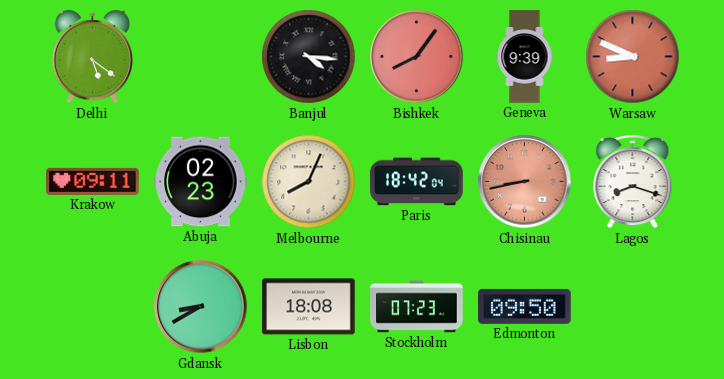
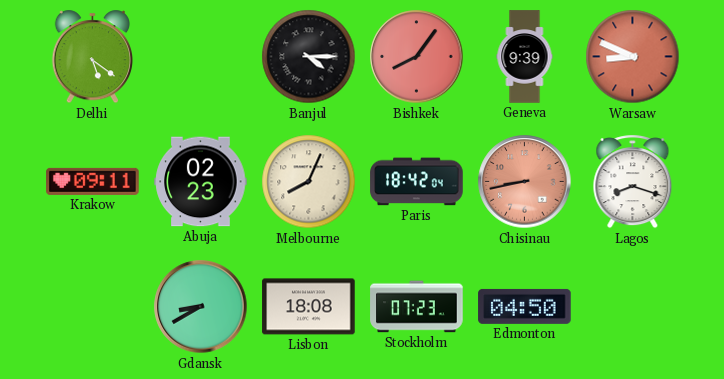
Banjul: 4:16 -> 4:15
Edmonton: 09:50 -> 04:50
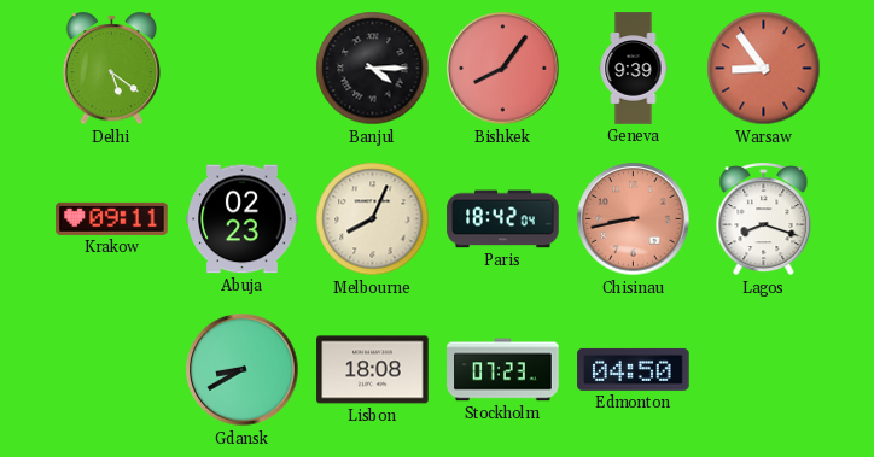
Warsaw: 8:49 -> 8:54
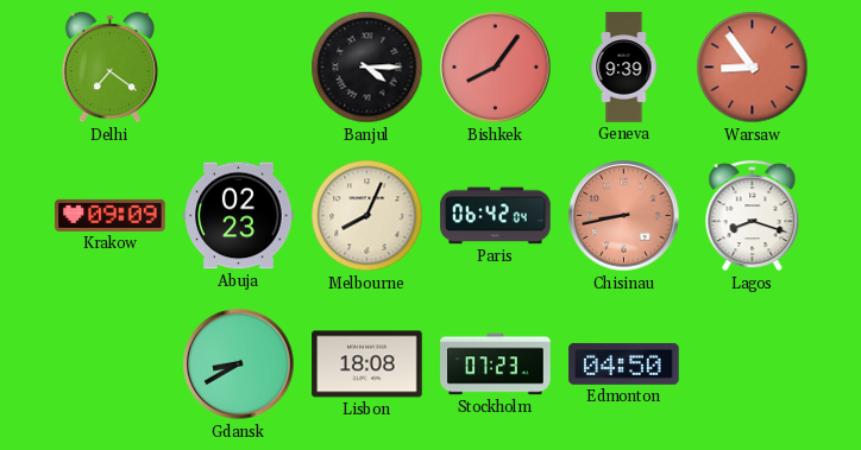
Delhi: 5:21 -> 7:21
Krakow: 09:11 -> 09:09
Paris: 18:42 -> 06:42
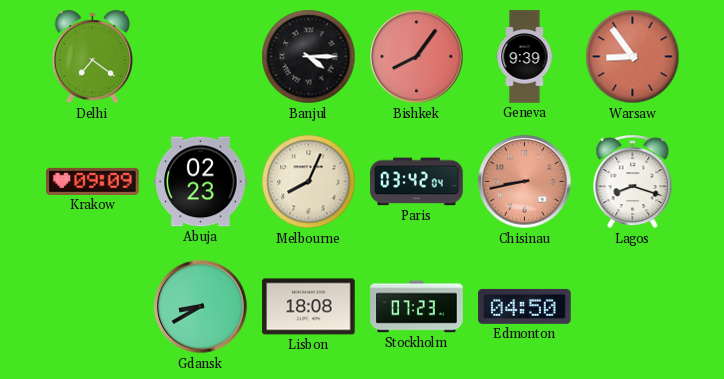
Paris: 06:42 -> 03:42
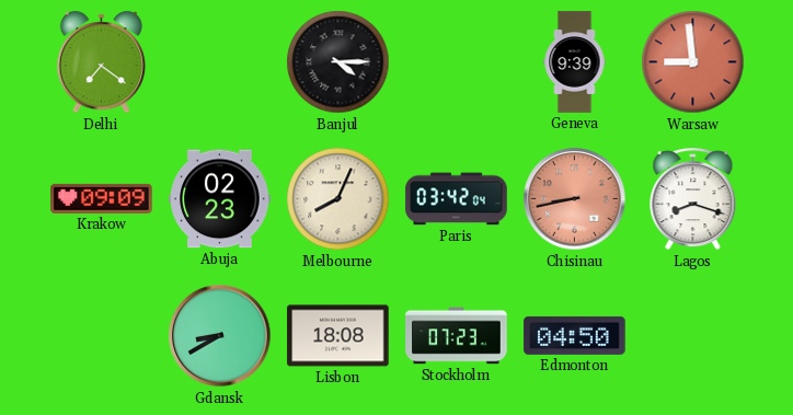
Bishkek: 8:06 -> none
Warsaw: 8:54 -> 8:59
